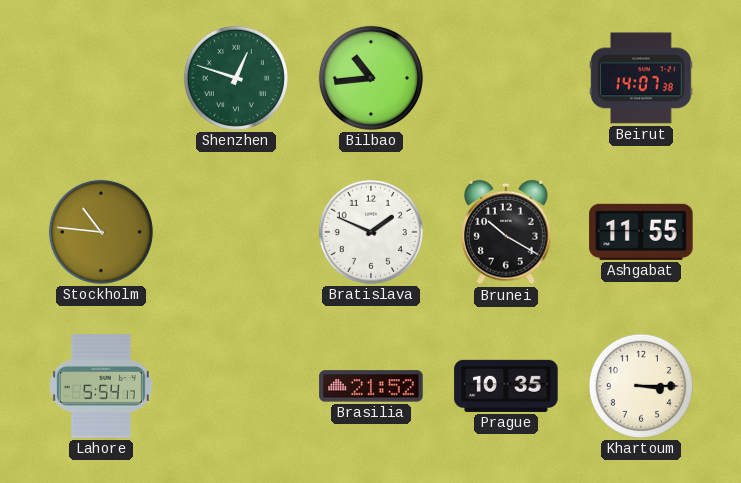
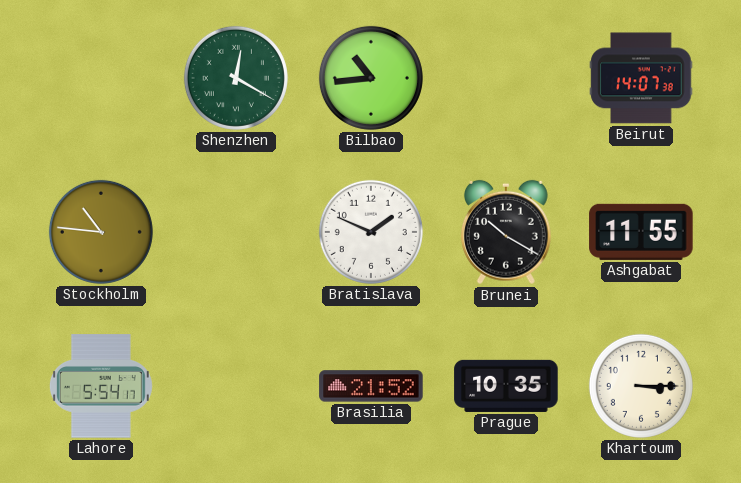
Shenzhen: 12:48 -> 12:20
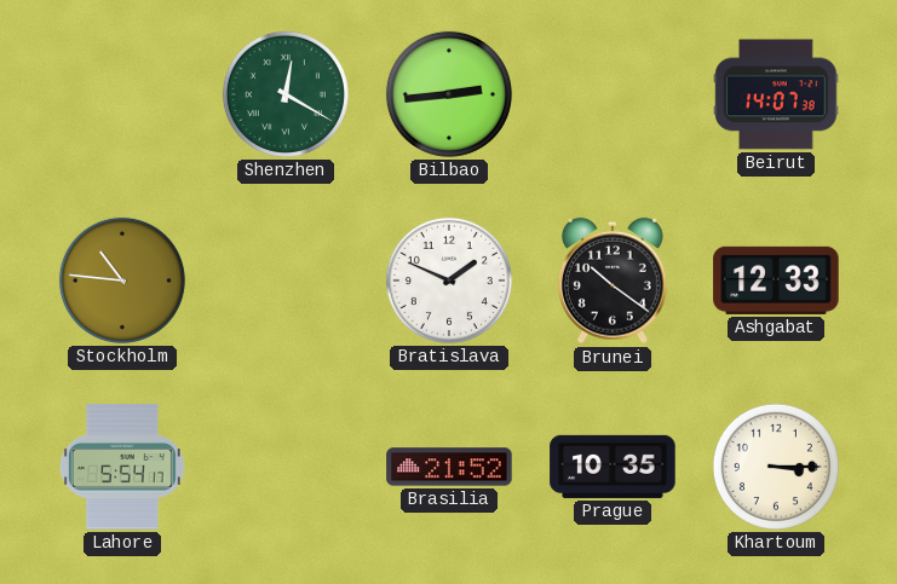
Bilbao: 10:44 -> 2:44
Brunei: 10:20 -> 10:21
Ashgabat: 11:55 -> 12:33
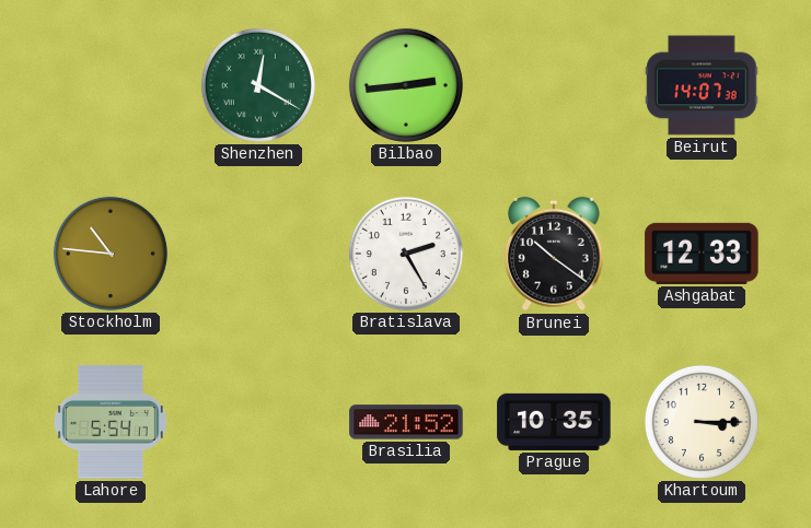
Bratislava: 1:49 -> 2:25
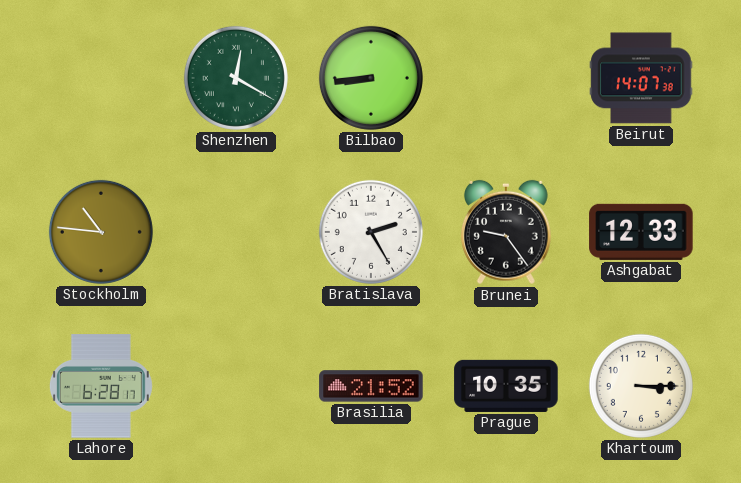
Bilbao: 2:44 -> 8:44
Brunei: 10:21 -> 9:24
Lahore: 5:54 -> 6:28
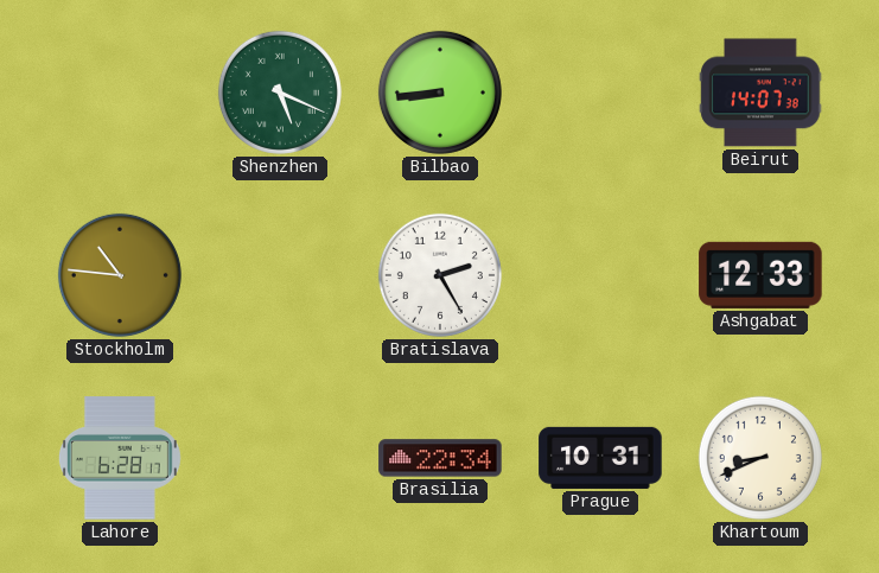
Shenzhen: 12:20 -> 5:19
Brunei: 9:24 -> none
Brasilia: 21:52 -> 22:34
Prague: 10:35 -> 10:31
Khartoum: 3:15 -> 8:41
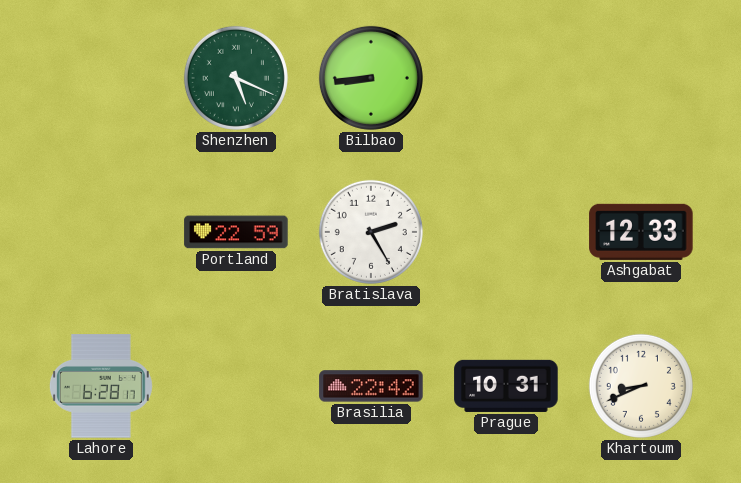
Beirut: 14:07 -> none
Stockholm: 10:46 -> none
Portland: none -> 22:59
Brasilia: 22:34 -> 22:42
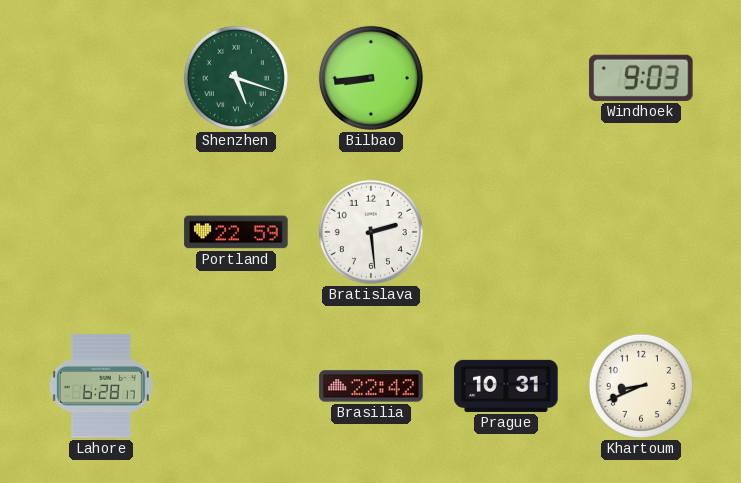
Shenzhen: 5:19 -> 5:18
Windhoek: none -> 9:03
Bratislava: 2:25 -> 2:29
Ashgabat: 12:33 -> none
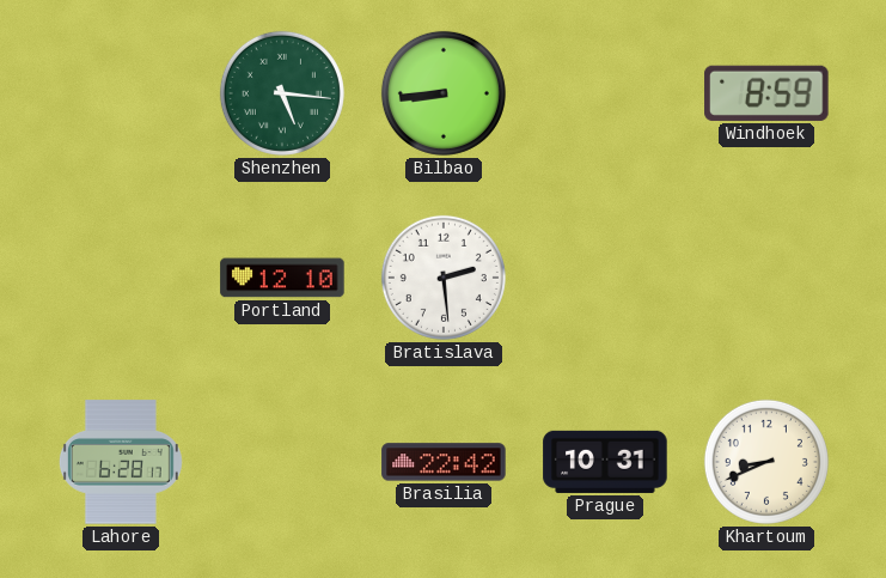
Shenzhen: 5:18 -> 5:16
Windhoek: 9:03 -> 8:59
Portland: 22:59 -> 12:10
